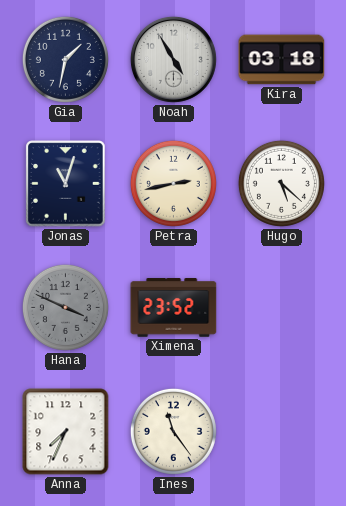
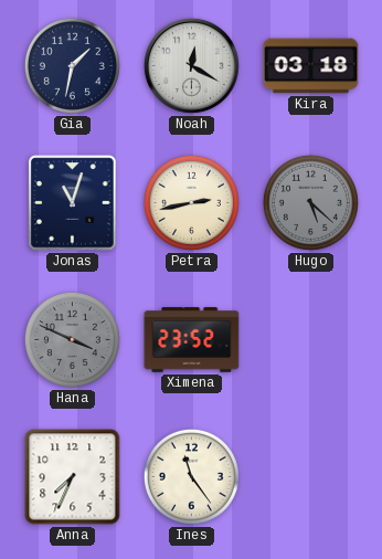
Noah: 4:55 -> 12:20
Hugo dial: white -> grey
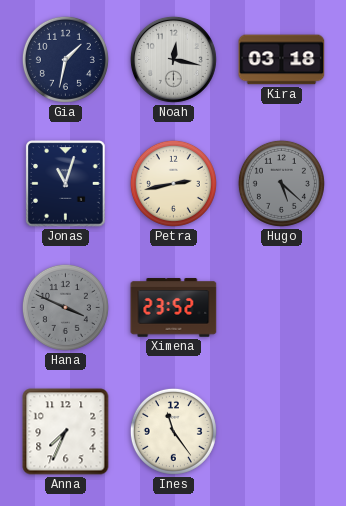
Noah: 12:20 -> 12:17
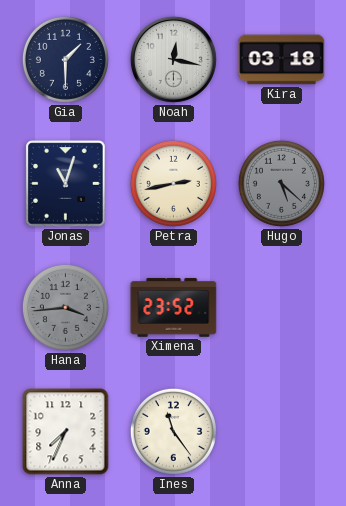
Gia: 1:32 -> 1:30
Hana: 3:49 -> 3:44
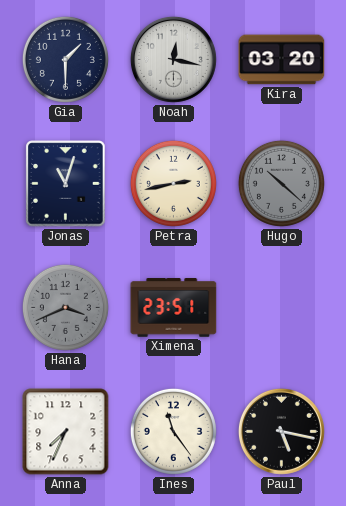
Kira: 03:18 -> 03:20
Hugo: 5:22 -> 10:22
Hana: 3:44 -> 3:41
Ximena: 23:52 -> 23:51
Paul: none -> 5:17
